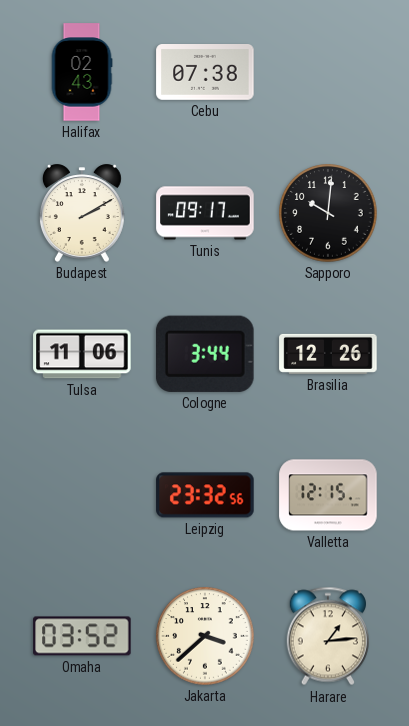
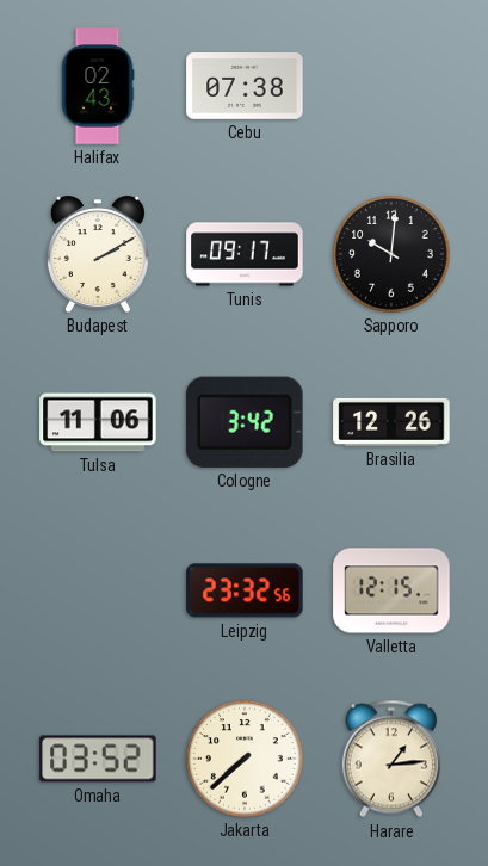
Cologne: 3:44 -> 3:42
Jakarta: 3:38 -> 7:38
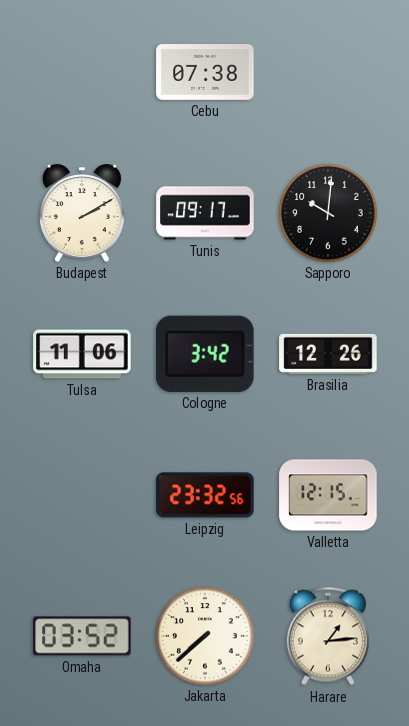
Halifax: 02:43 -> none
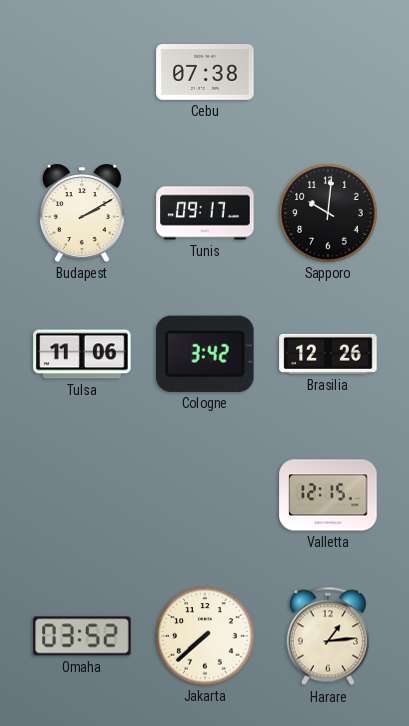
Leipzig: 23:32 -> none
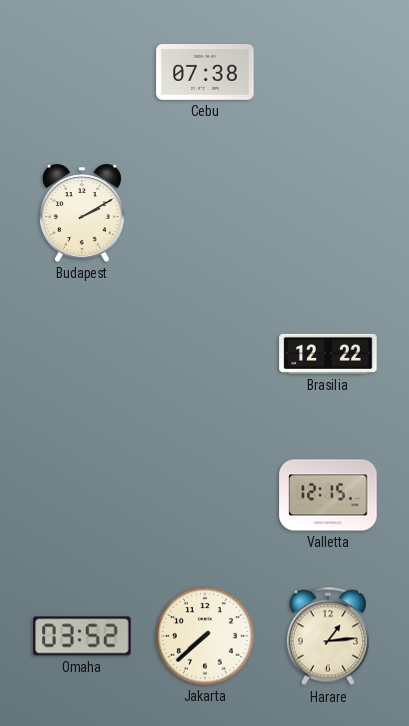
Tunis: 09:17 -> none
Sapporo: 10:01 -> none
Tulsa: 11:06 -> none
Cologne: 3:42 -> none
Brasilia: 12:26 -> 12:22
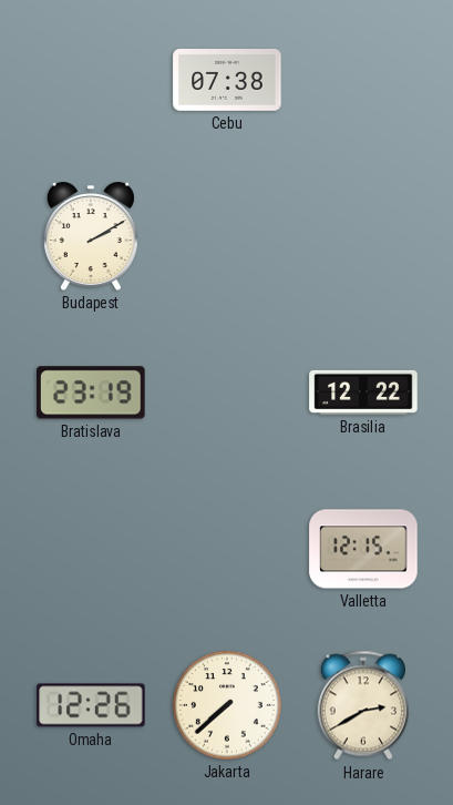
Bratislava: none -> 23:19
Omaha: 03:52 -> 12:26
Harare: 1:14 -> 2:40
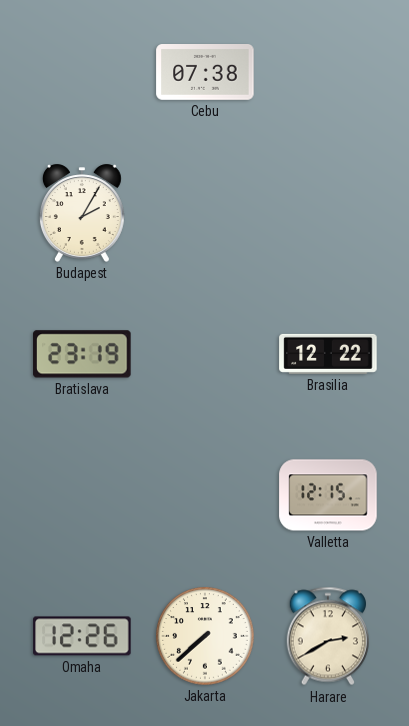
Budapest: 2:10 -> 2:05
